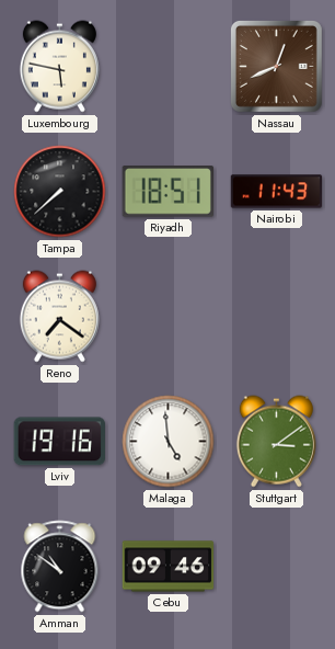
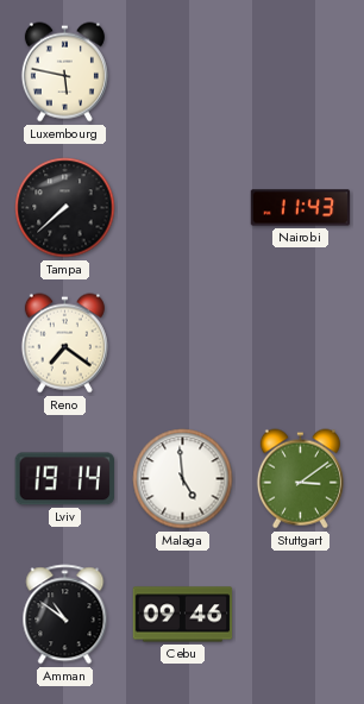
Nassau: 12:41 -> none
Riyadh: 18:51 -> none
Lviv: 19:16 -> 19:14
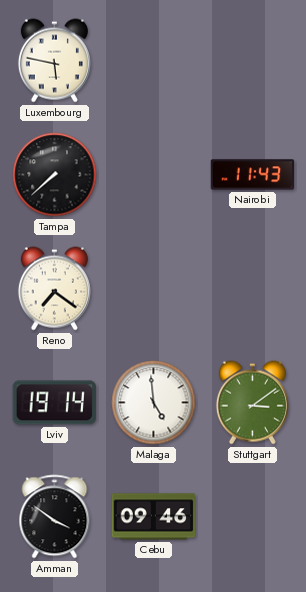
Amman: 10:51 -> 3:51
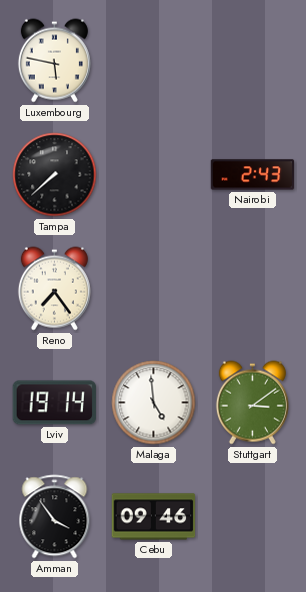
Nairobi: 11:43 -> 2:43
Reno: 7:21 -> 7:24
Amman: 3:51 -> 3:54
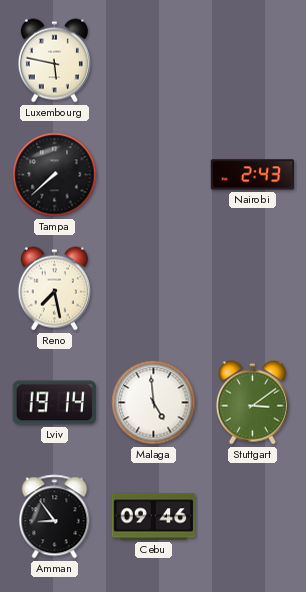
Reno: 7:24 -> 7:28
Amman: 3:54 -> 8:54
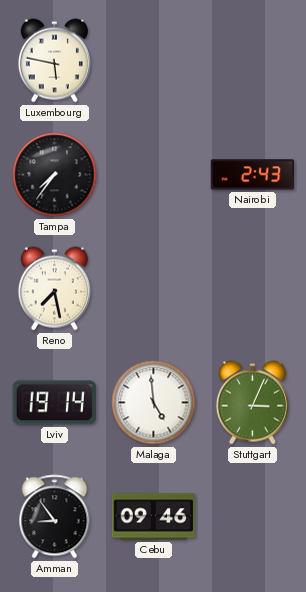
Tampa: 7:38 -> 7:36
Stuttgart: 3:09 -> 3:04
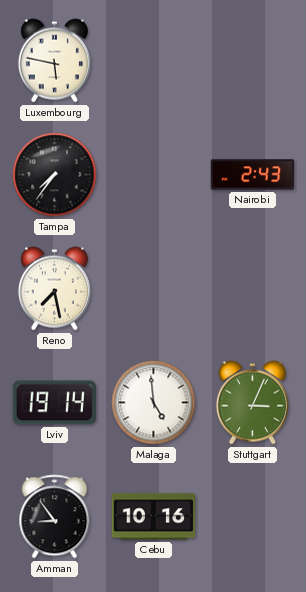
Cebu: 09:46 -> 10:16
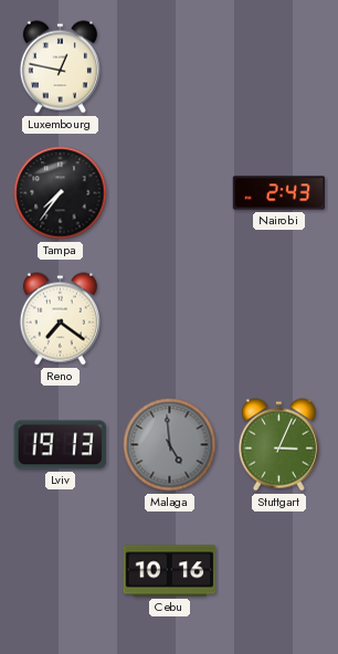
Luxembourg: 5:47 -> 12:47
Reno: 7:28 -> 7:21
Lviv: 19:14 -> 19:13
Malaga dial: white -> grey
Amman: 8:54 -> none
